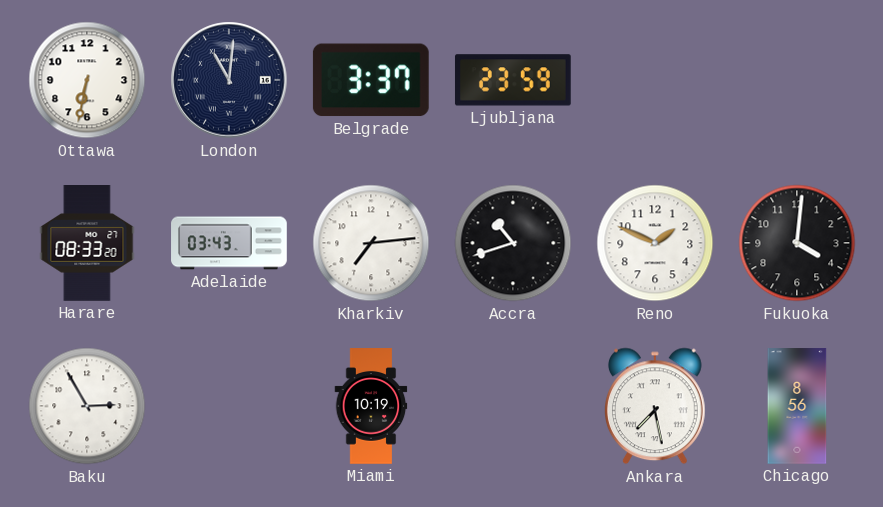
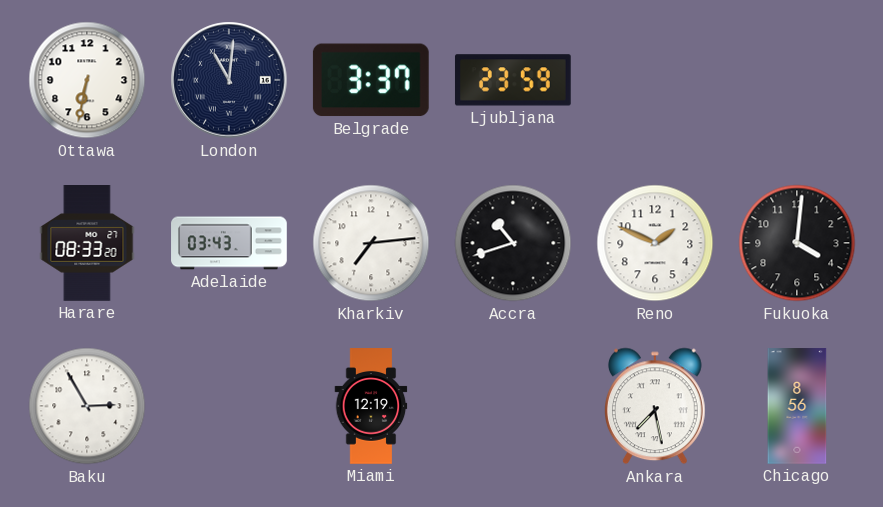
Miami: 10:19 -> 12:19
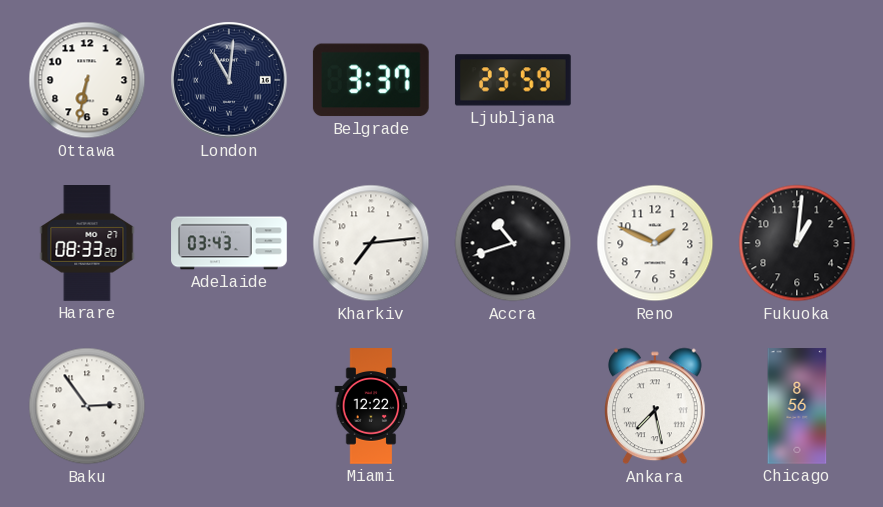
Fukuoka: 4:01 -> 1:01
Baku: 2:55 -> 2:54
Miami: 12:19 -> 12:22
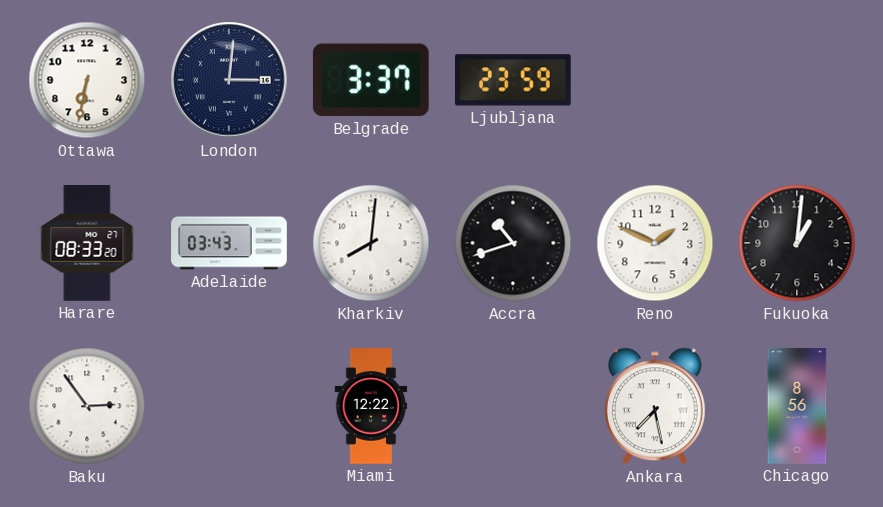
London: 11:01 -> 3:01
Kharkiv: 7:14 -> 8:01
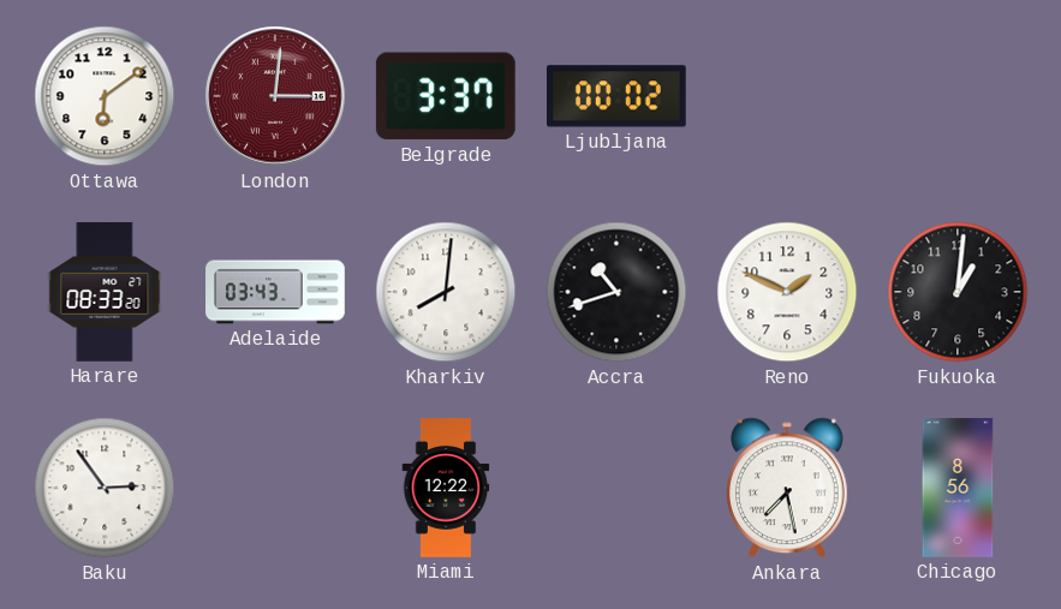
Ottawa: 6:32 -> 6:09
London dial: navy -> burgundy
Ljubljana: 23:59 -> 00:02
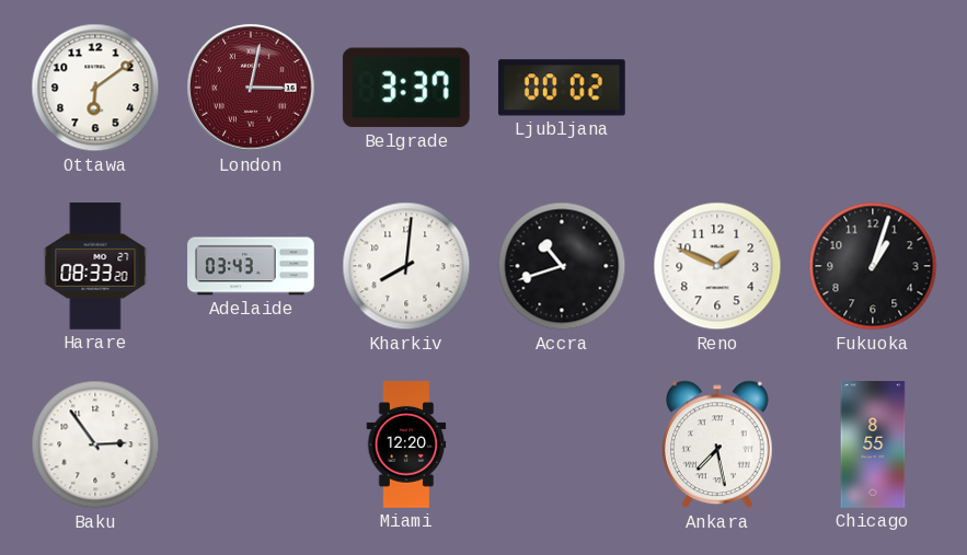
London: 3:01 -> 3:02
Fukuoka: 1:01 -> 1:03
Miami: 12:22 -> 12:20
Chicago: 8:56 -> 8:55
